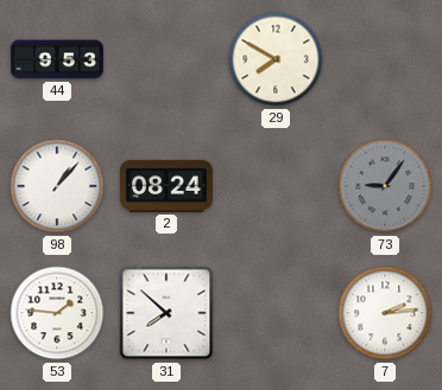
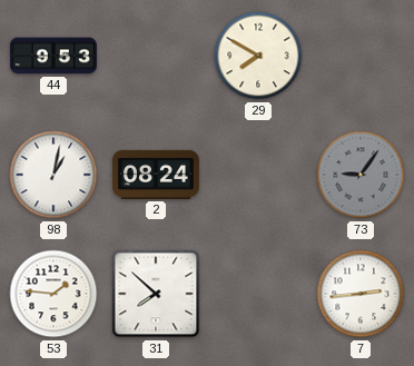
98: 1:07 -> 1:02
7: 2:14 -> 2:44
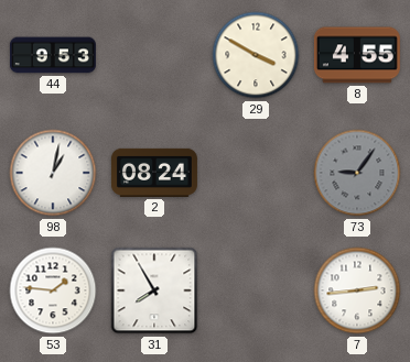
29: 7:50 -> 3:50
8: none -> 4:55
31: 7:52 -> 7:55
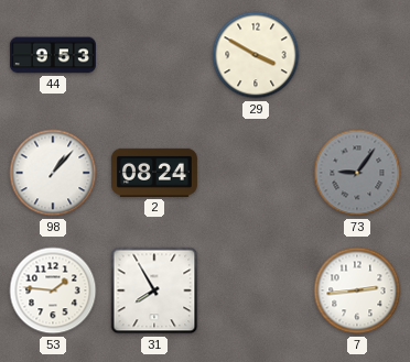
8: 4:55 -> none
98: 1:02 -> 1:07
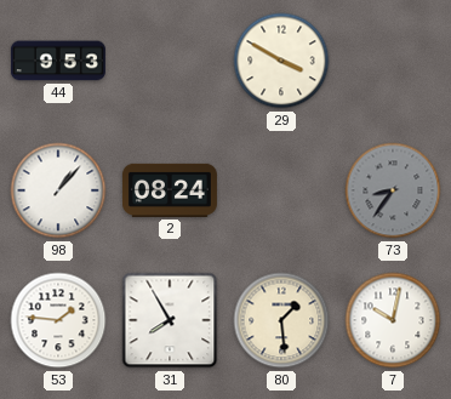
73: 9:06 -> 8:36
80: none -> 1:29
7: 2:44 -> 10:02
